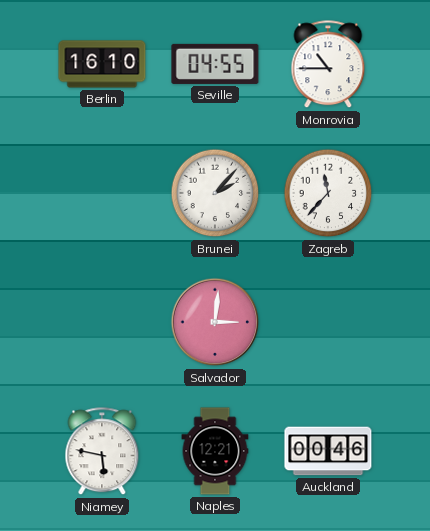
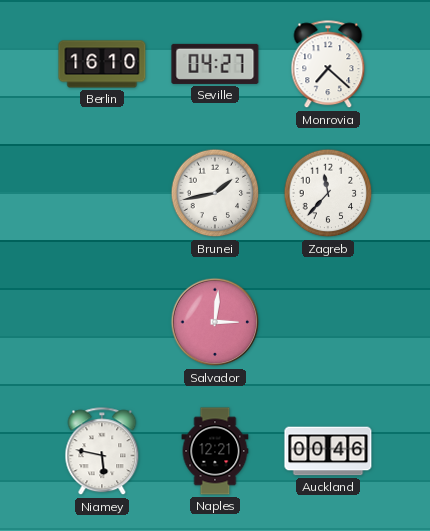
Seville: 04:55 -> 04:27
Monrovia: 10:45 -> 7:22
Brunei: 2:07 -> 1:43
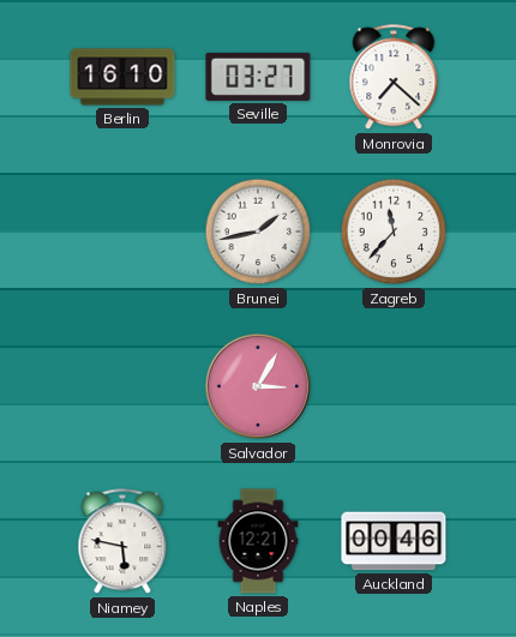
Seville: 04:27 -> 03:27
Salvador: 3:01 -> 3:05
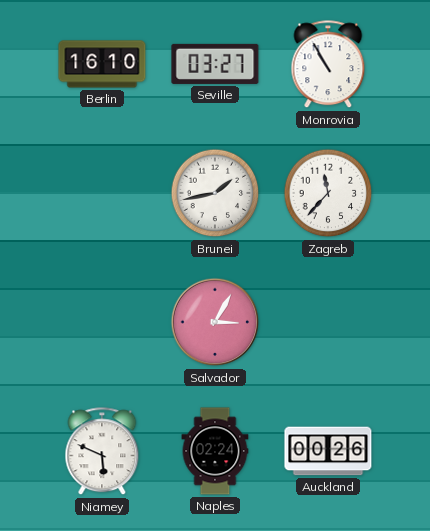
Monrovia: 7:22 -> 10:55
Niamey: 5:47 -> 5:49
Naples: 12:21 -> 02:24
Auckland: 00:46 -> 00:26
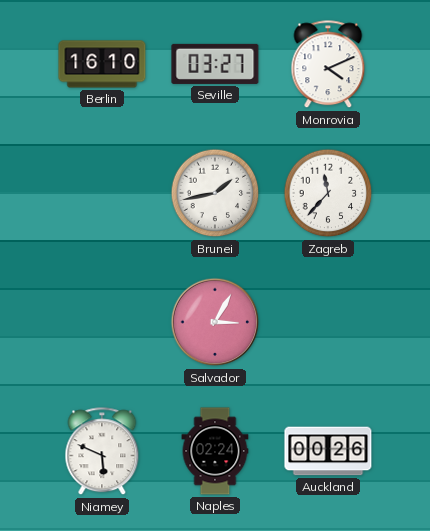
Monrovia: 10:55 -> 4:11
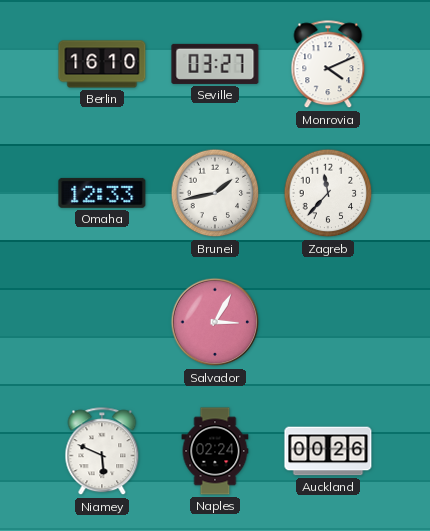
Omaha: none -> 12:33
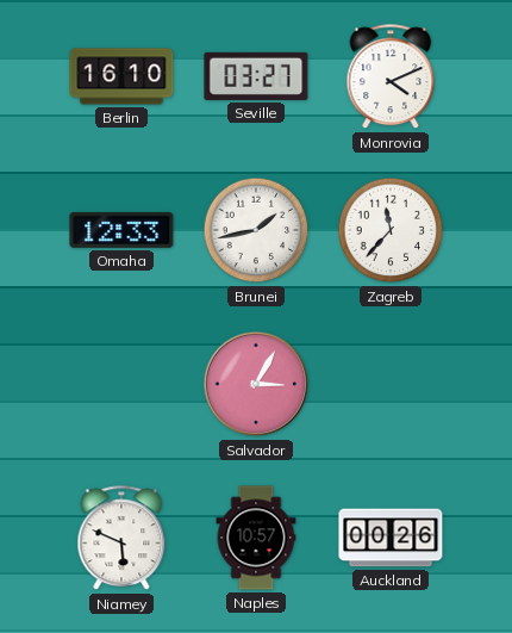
Naples: 02:24 -> 10:57
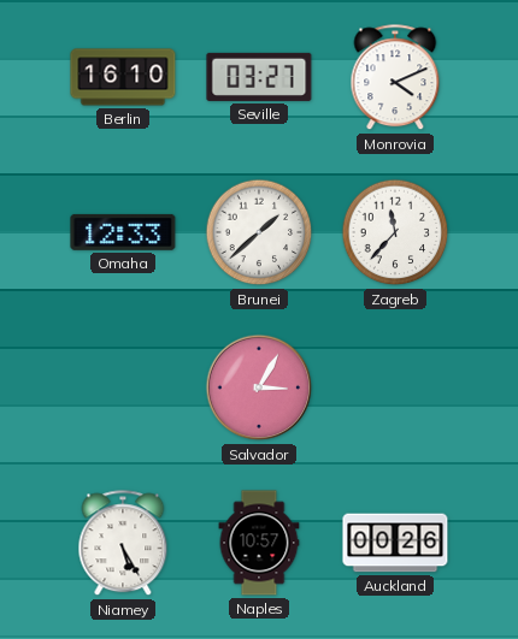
Brunei: 1:43 -> 1:38
Niamey: 5:49 -> 5:25
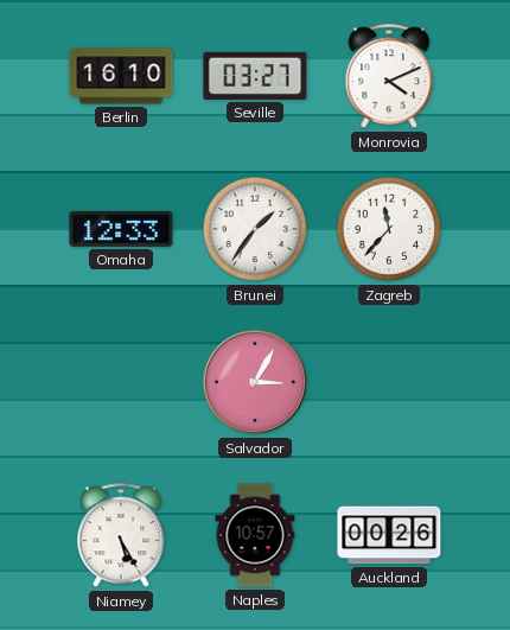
Brunei: 1:38 -> 1:36
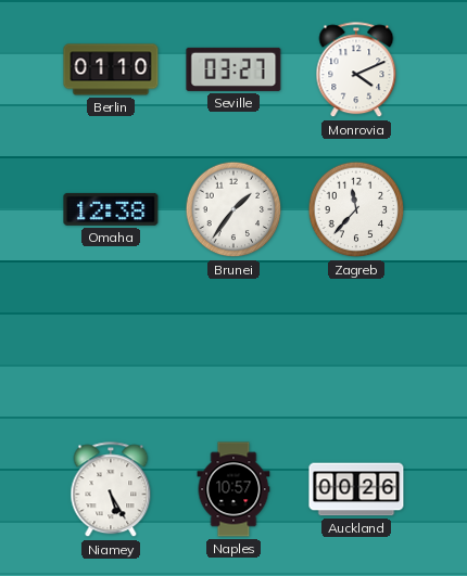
Berlin: 16:10 -> 01:10
Omaha: 12:33 -> 12:38
Salvador: 3:05 -> none
